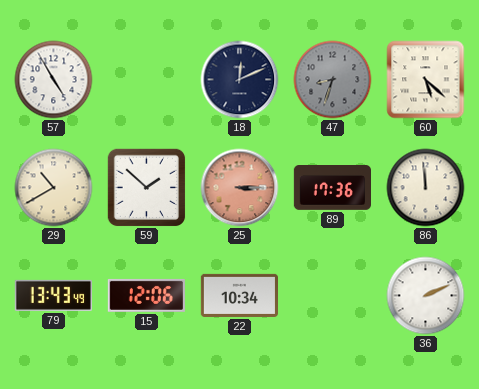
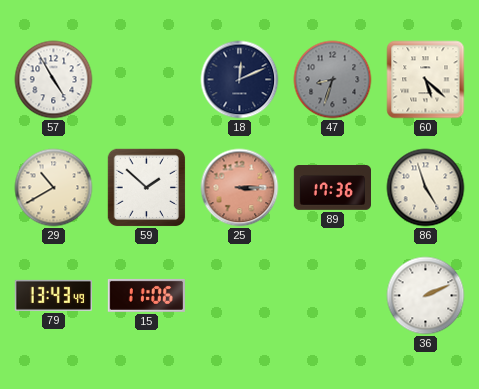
86: 11:59 -> 4:57
15: 12:06 -> 11:06
22: 10:34 -> none
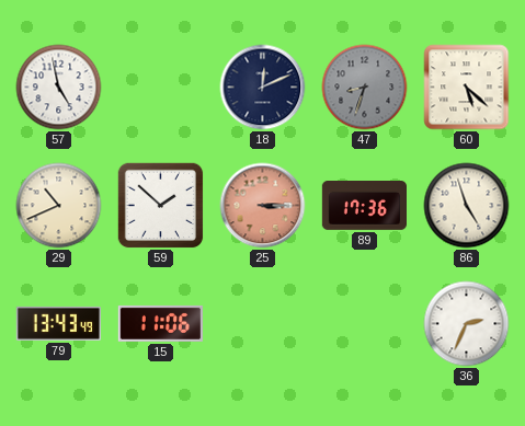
57: 4:55 -> 4:58
29: 10:40 -> 10:41
36: 2:11 -> 2:34
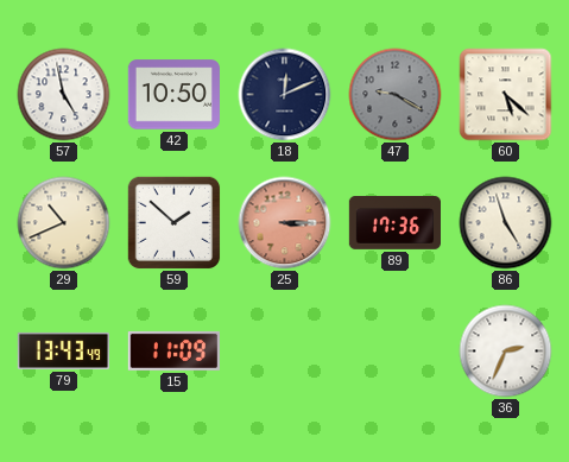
42: none -> 10:50
47: 8:33 -> 9:20
15: 11:06 -> 11:09
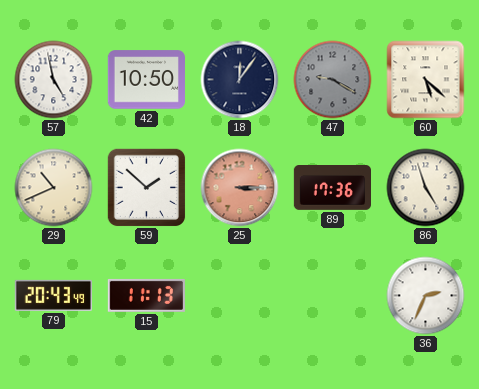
18: 12:11 -> 12:06
79: 13:43 -> 20:43
15: 11:09 -> 11:13
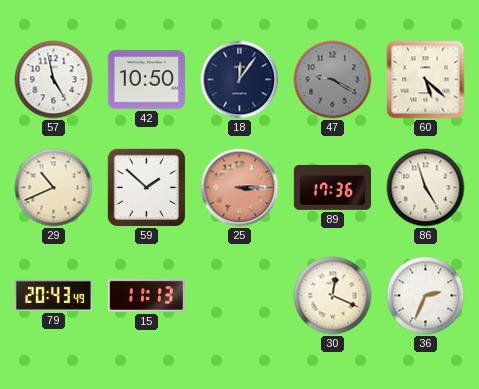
30: none -> 12:19
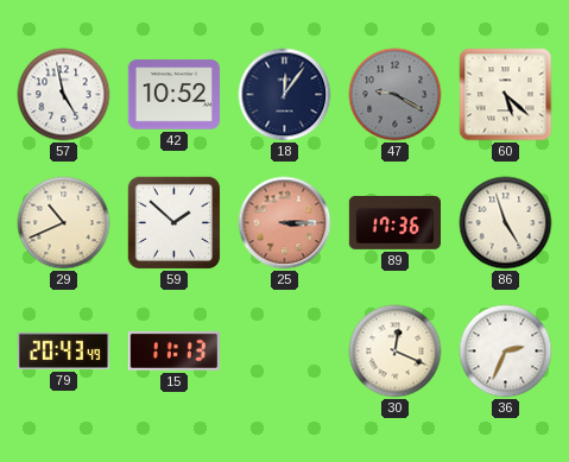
42: 10:50 -> 10:52
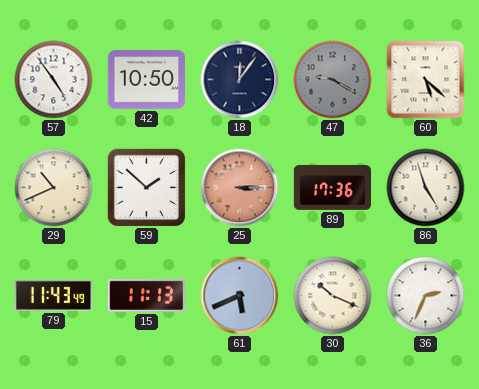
57: 4:58 -> 4:54
42: 10:52 -> 10:50
79: 20:43 -> 11:43
61: none -> 5:41
30: 12:19 -> 10:19
